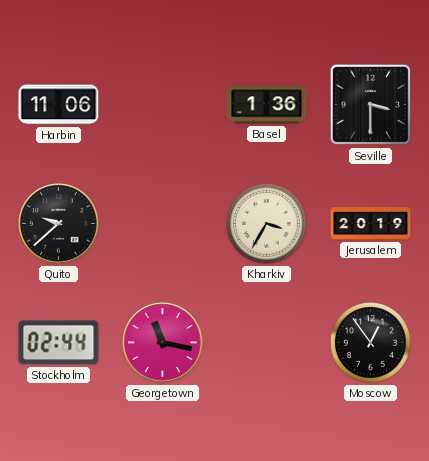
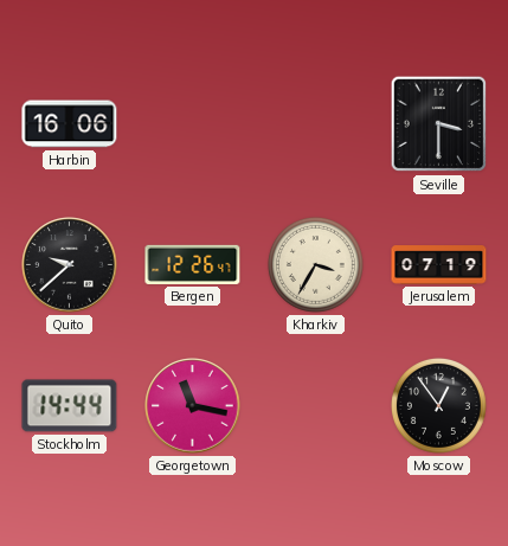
Harbin: 11:06 -> 16:06
Basel: 1:36 -> none
Bergen: none -> 12:26
Jerusalem: 20:19 -> 07:19
Stockholm: 02:44 -> 14:44
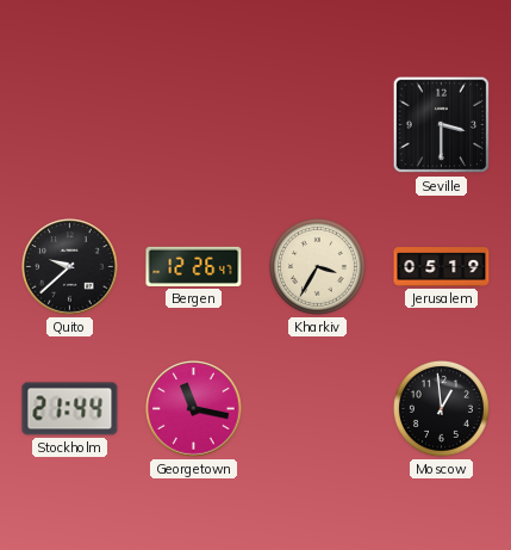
Harbin: 16:06 -> none
Jerusalem: 07:19 -> 05:19
Stockholm: 14:44 -> 21:44
Moscow: 12:54 -> 12:59
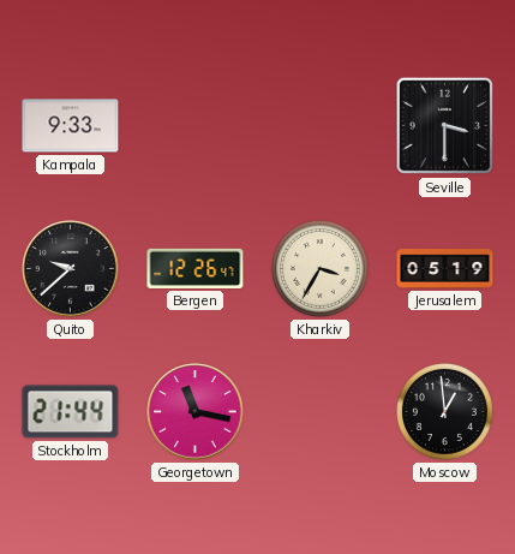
Kampala: none -> 9:33
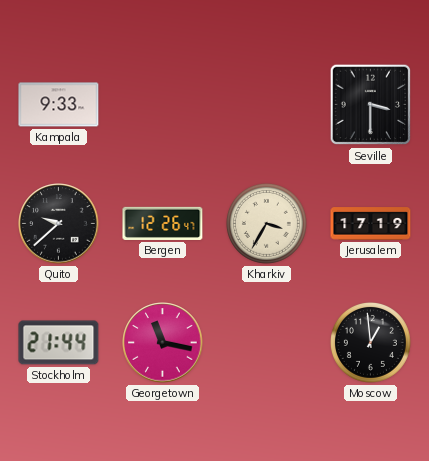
Jerusalem: 05:19 -> 17:19
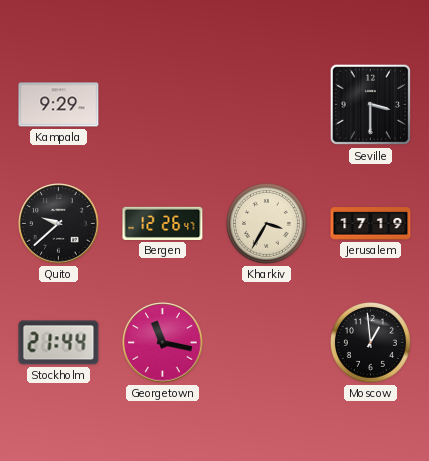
Kampala: 9:33 -> 9:29
